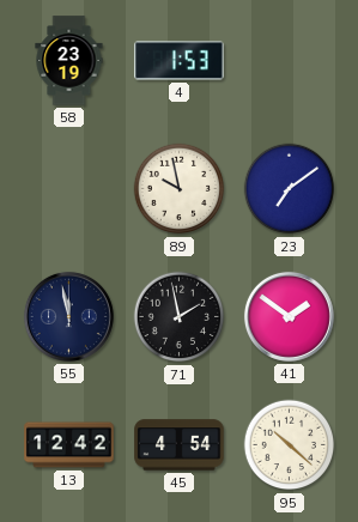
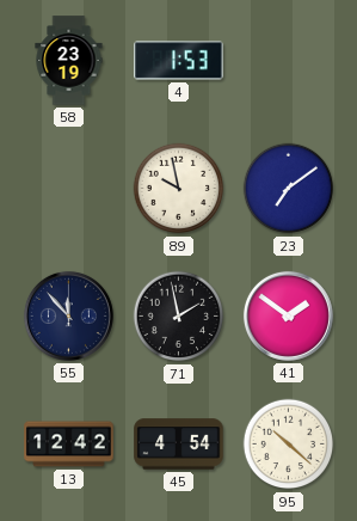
55: 11:58 -> 11:53
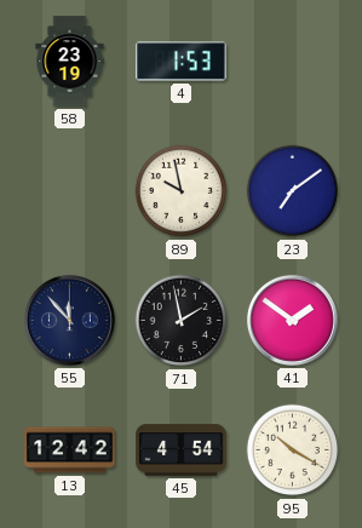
95: 10:22 -> 10:20
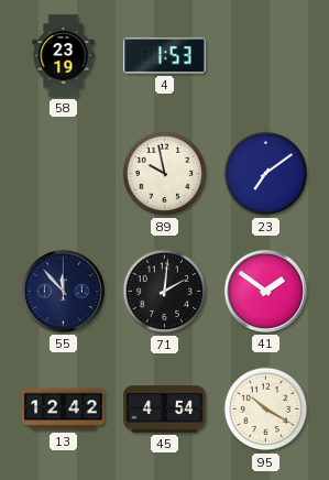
71: 1:58 -> 2:01
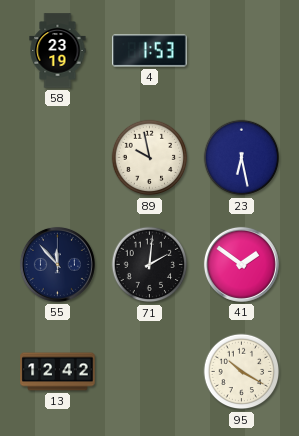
23: 7:09 -> 6:28
45: 4:54 -> none
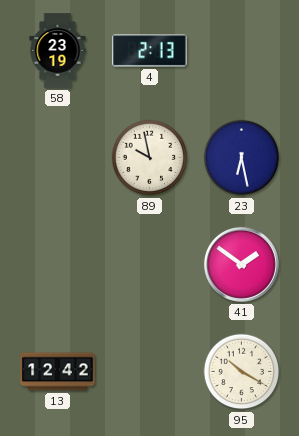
4: 1:53 -> 2:13
55: 11:53 -> none
71: 2:01 -> none
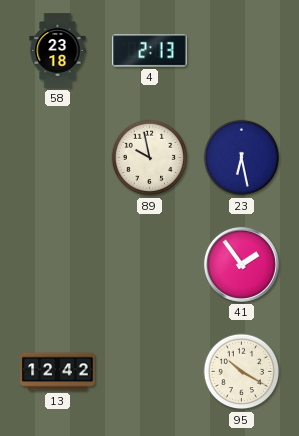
58: 23:19 -> 23:18
41: 1:51 -> 1:54
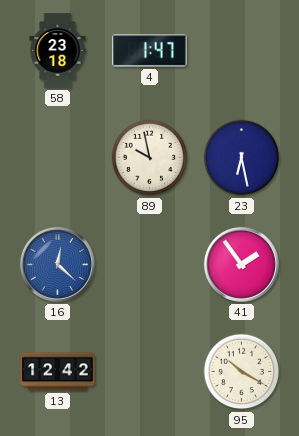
4: 2:13 -> 1:47
16: none -> 12:22
